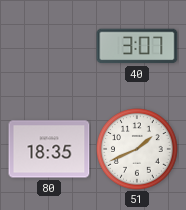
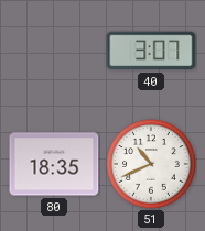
51: 1:41 -> 10:41
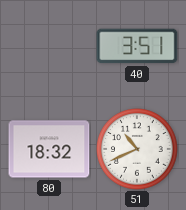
40: 3:07 -> 3:51
80: 18:35 -> 18:32
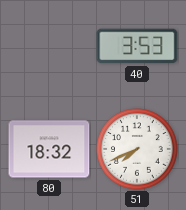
40: 3:51 -> 3:53
51: 10:41 -> 7:41
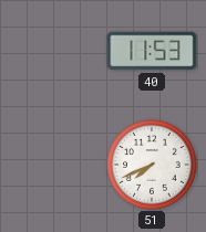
40: 3:53 -> 11:53
80: 18:32 -> none
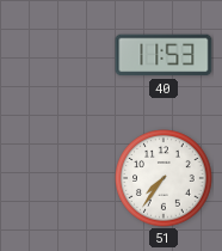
51: 7:41 -> 7:36
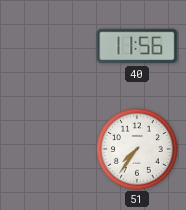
40: 11:53 -> 11:56
